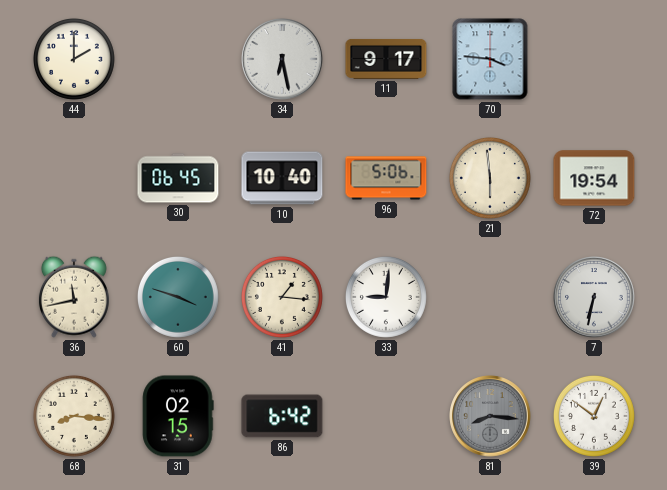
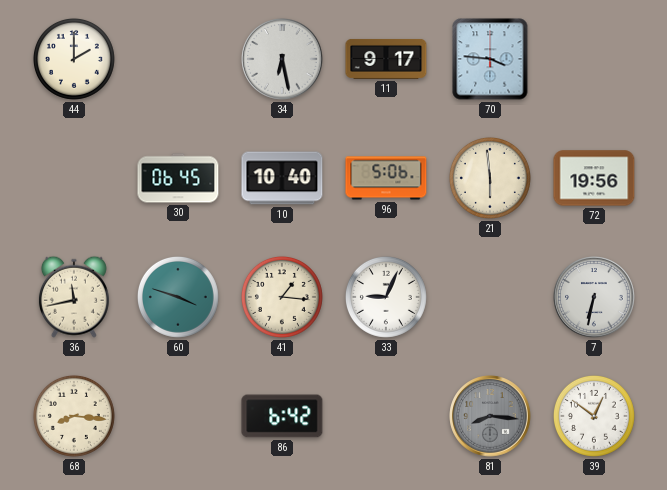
72: 19:54 -> 19:56
33: 9:01 -> 9:04
31: 02:15 -> none
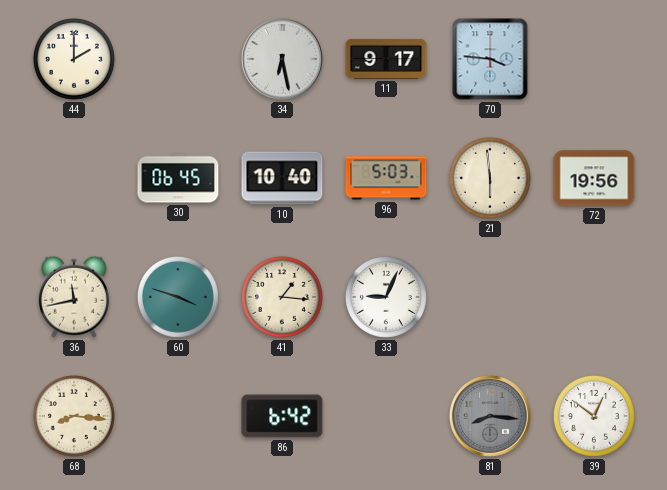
96: 5:06 -> 5:03
7: 6:32 -> none
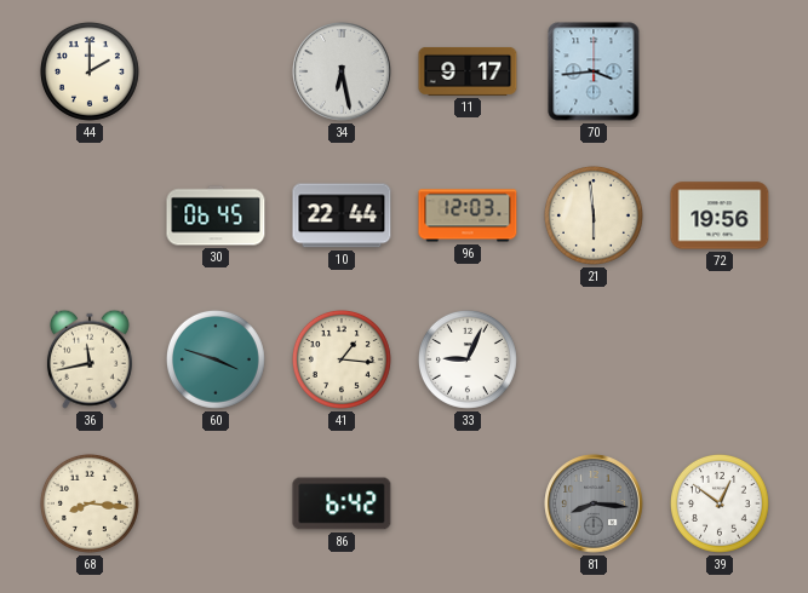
70: 3:46 -> 3:44
10: 10:40 -> 22:44
96: 5:03 -> 12:03
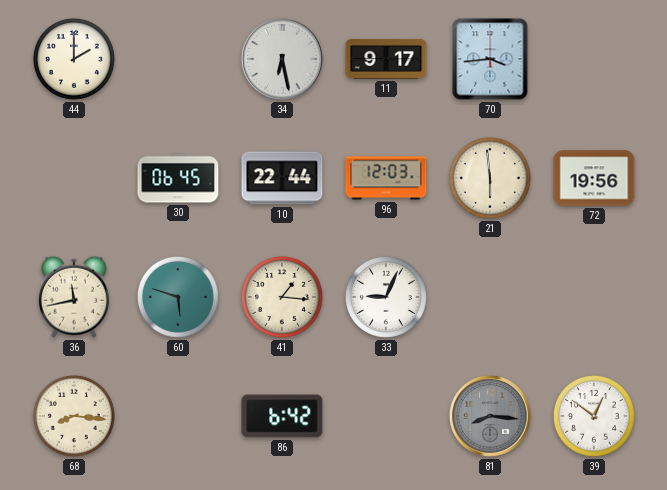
60: 3:48 -> 5:48
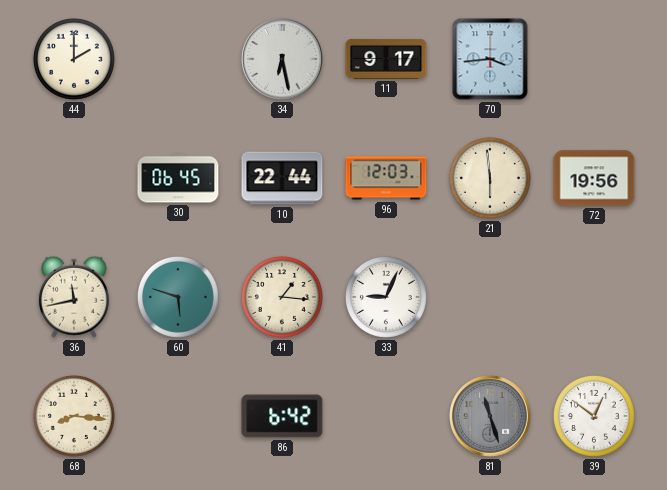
81: 8:16 -> 11:27
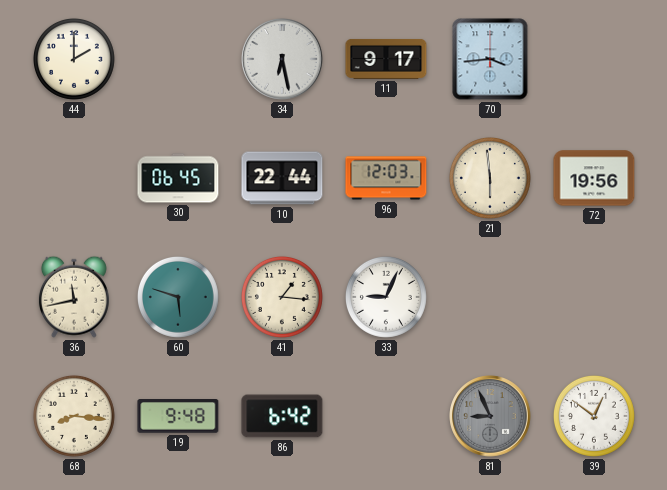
19: none -> 9:48
81: 11:27 -> 8:56
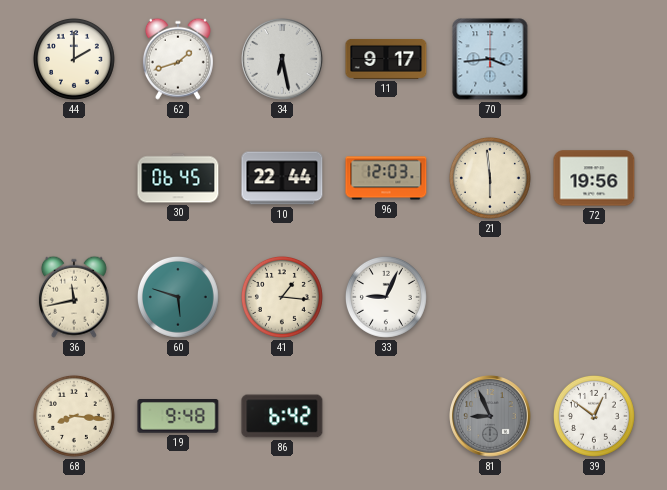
62: none -> 1:42
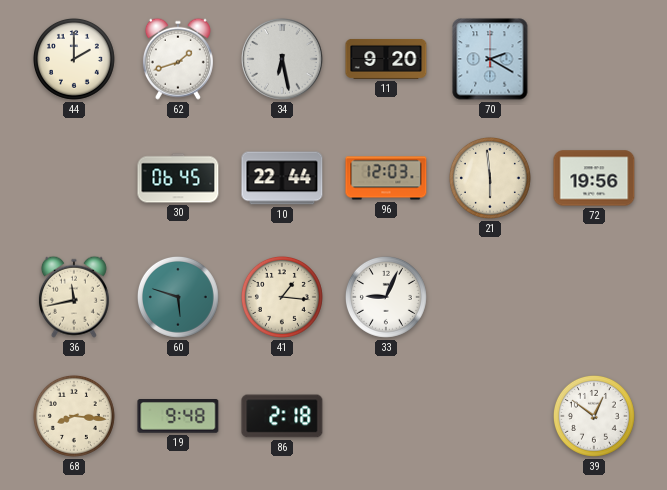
11: 9:17 -> 9:20
70: 3:44 -> 2:20
86: 6:42 -> 2:18
81: 8:56 -> none
